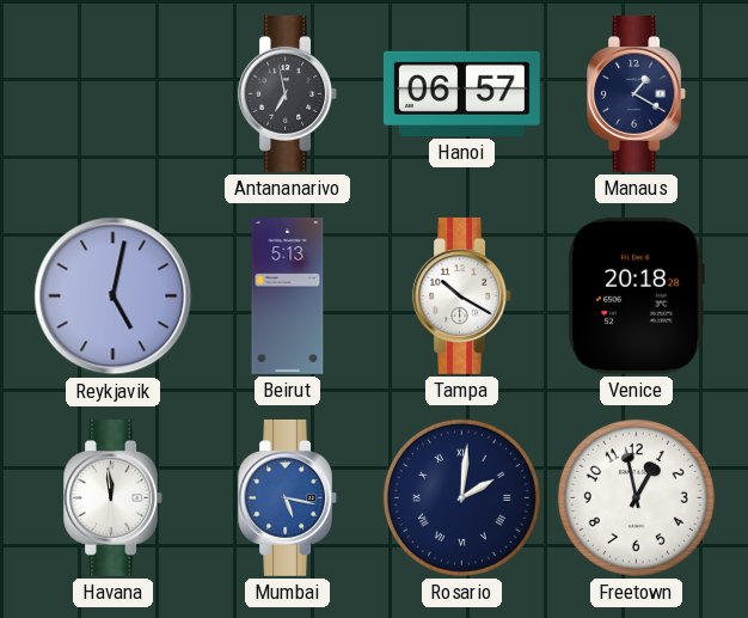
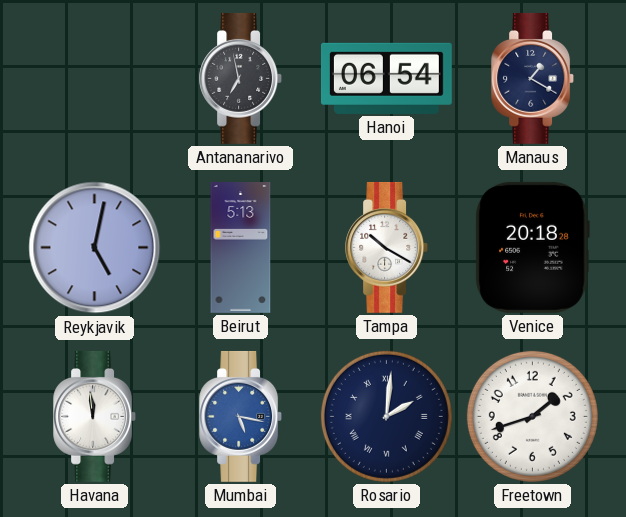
Hanoi: 06:57 -> 06:54
Freetown: 12:58 -> 1:42
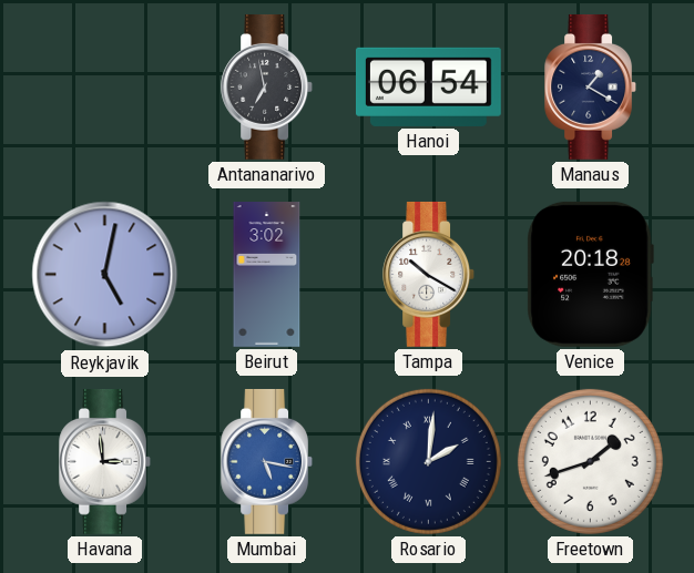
Beirut: 5:13 -> 3:02
Havana: 11:59 -> 2:59
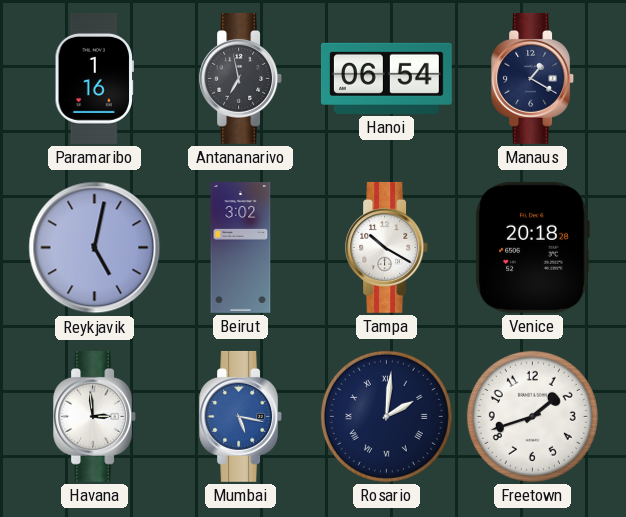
Paramaribo: none -> 1:16
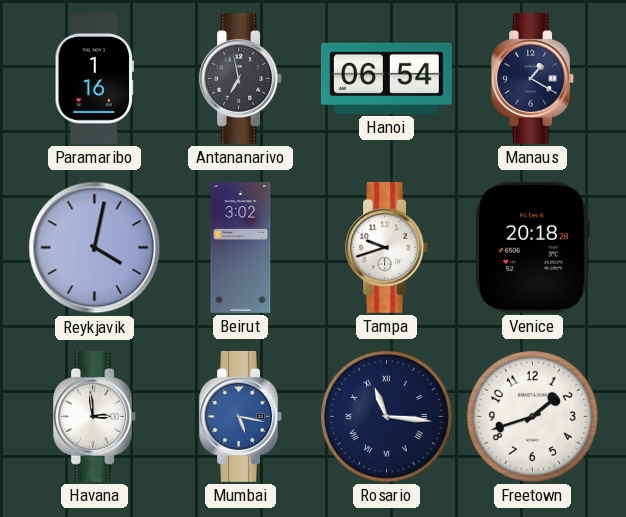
Reykjavik: 5:02 -> 4:02
Tampa: 10:20 -> 9:42
Rosario: 2:01 -> 11:16
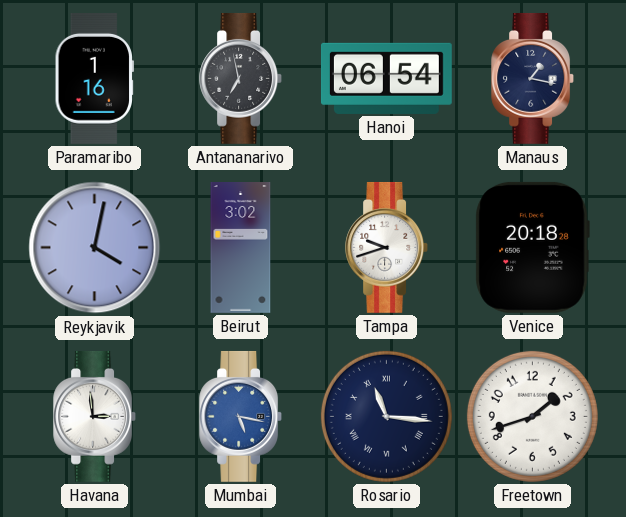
Manaus: 1:20 -> 1:17
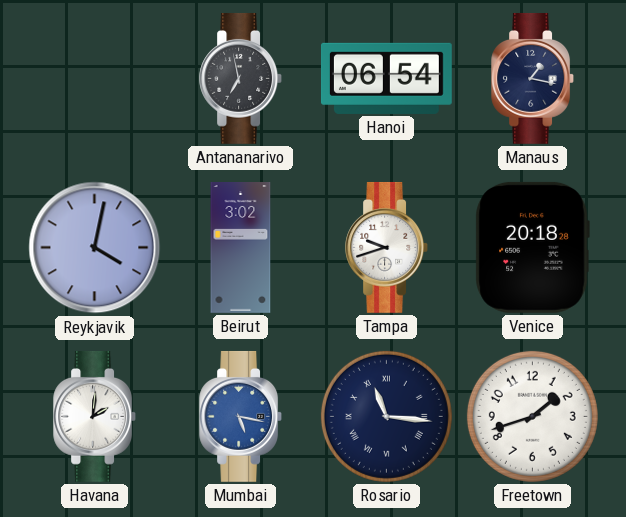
Paramaribo: 1:16 -> none
Havana: 2:59 -> 2:01
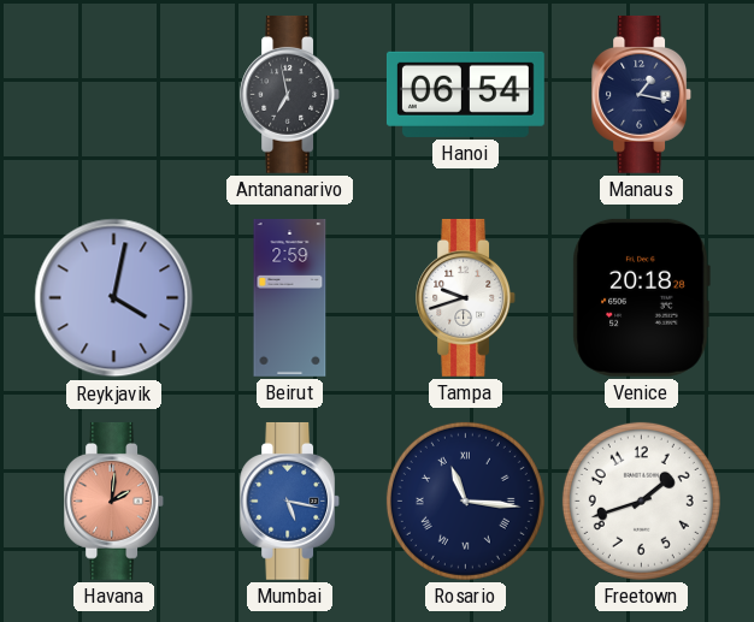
Beirut: 3:02 -> 2:59
Havana dial: white -> salmon
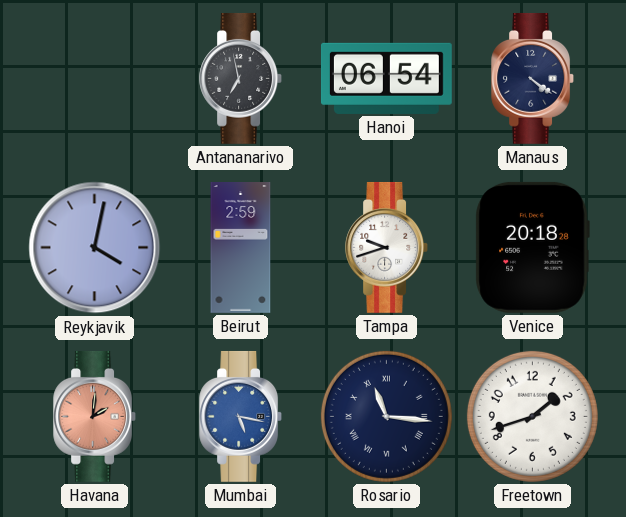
Manaus: 1:17 -> 4:21
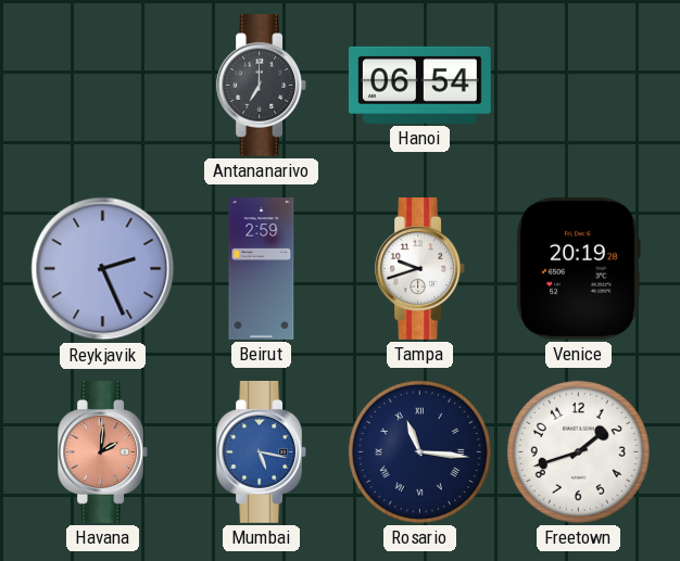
Antananarivo: 6:58 -> 7:00
Manaus: 4:21 -> none
Reykjavik: 4:02 -> 2:26
Venice: 20:18 -> 20:19
